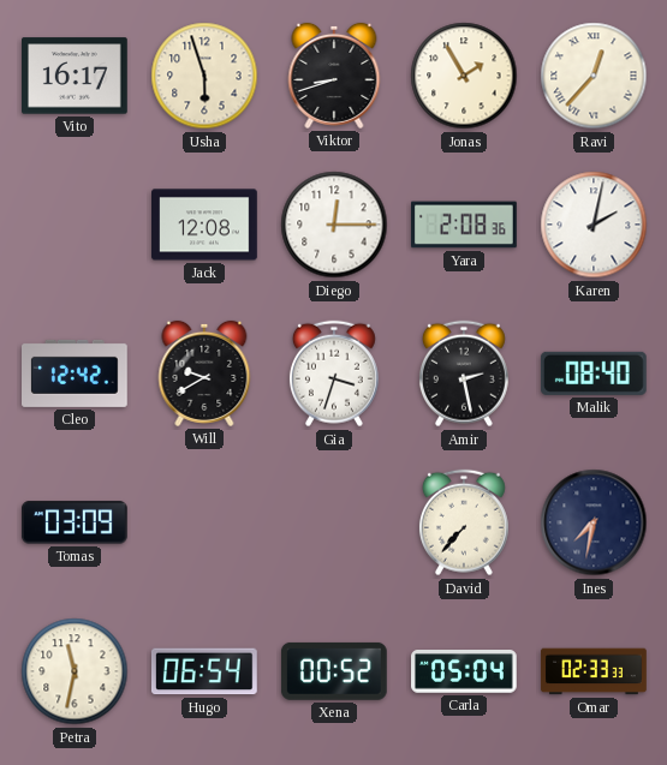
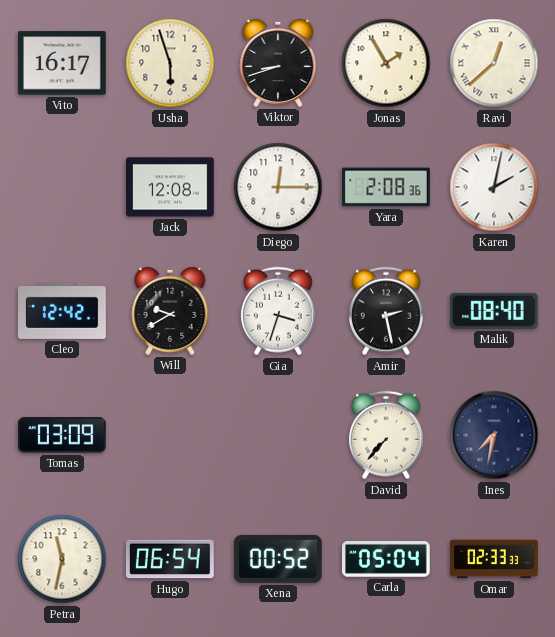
Ravi: 12:37 -> 12:38
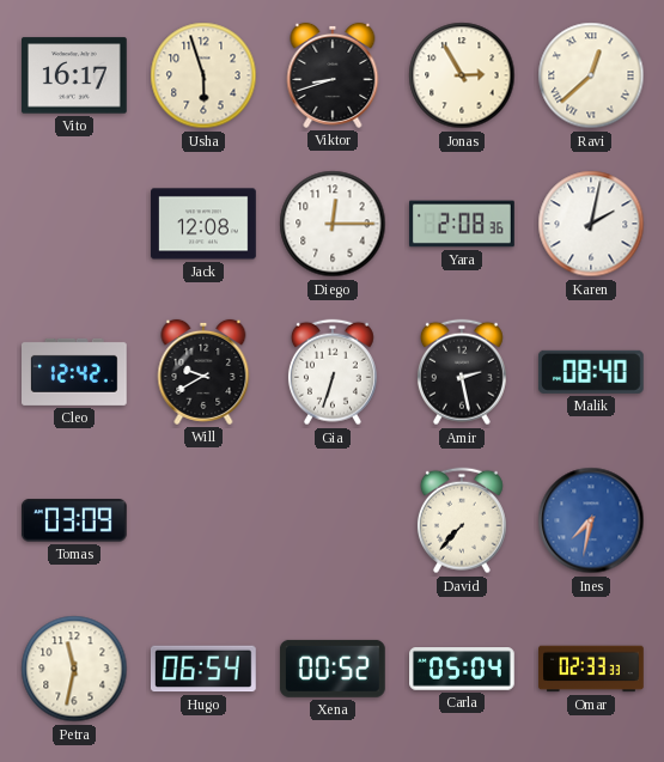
Jonas: 1:55 -> 2:55
Gia: 3:33 -> 6:33
Ines dial: navy -> blue
